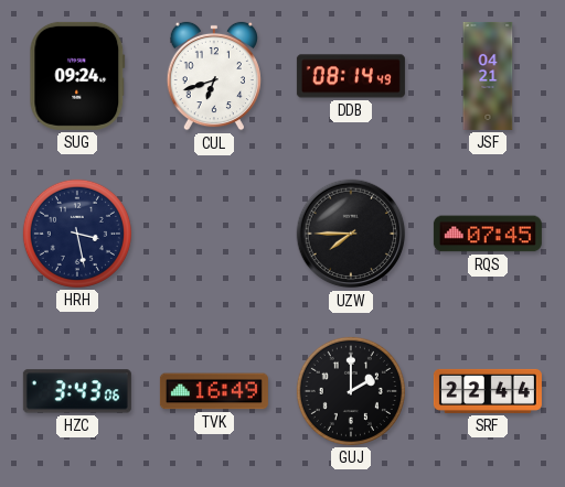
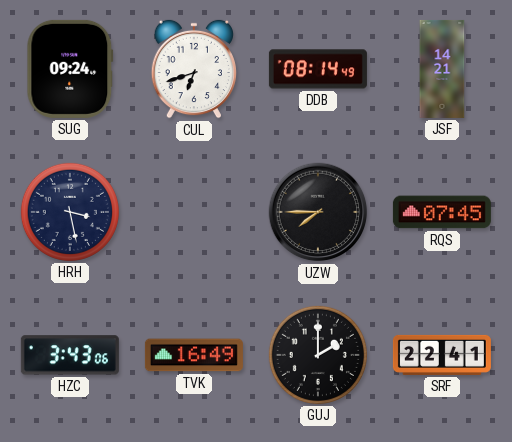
JSF: 04:21 -> 14:21
SRF: 22:44 -> 22:41
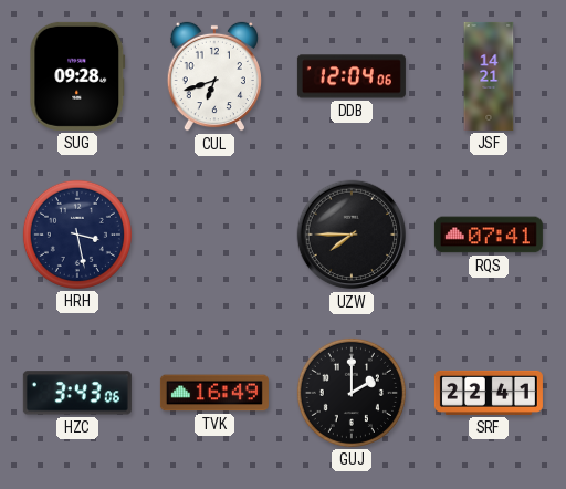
SUG: 09:24 -> 09:28
DDB: 08:14 -> 12:04
RQS: 07:45 -> 07:41
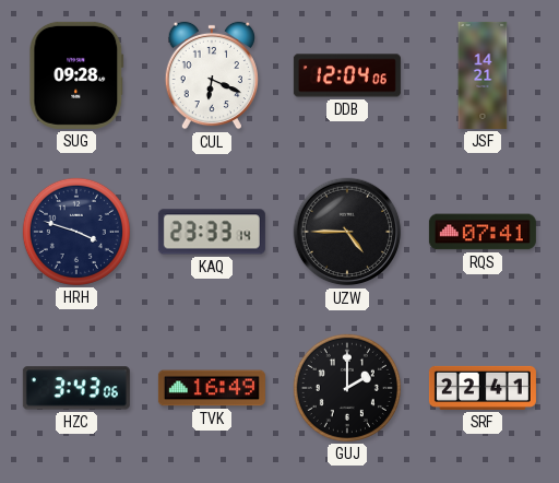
CUL: 6:42 -> 6:19
HRH: 3:28 -> 3:48
KAQ: none -> 23:33
UZW: 7:45 -> 4:45
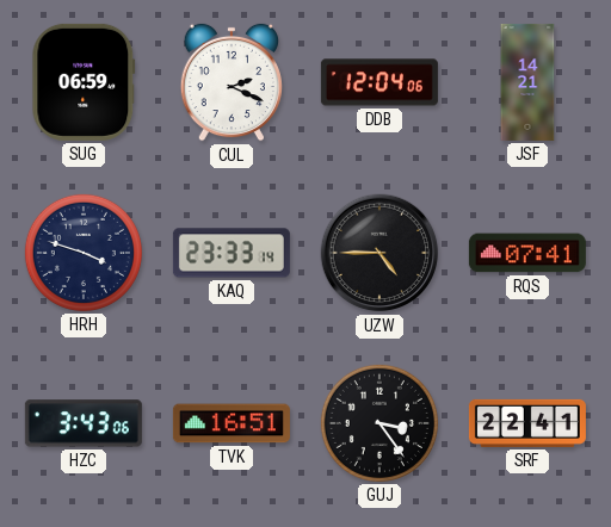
SUG: 09:28 -> 06:59
CUL: 6:19 -> 2:19
TVK: 16:49 -> 16:51
GUJ: 2:00 -> 3:24
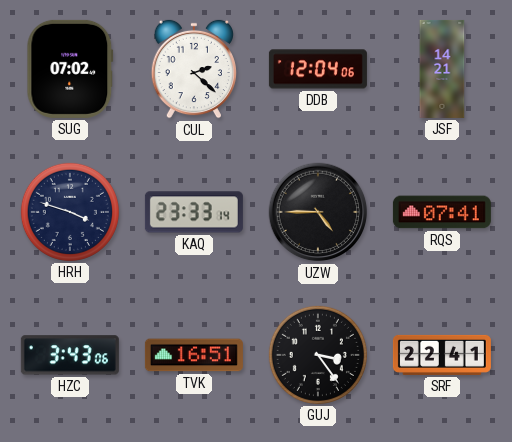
SUG: 06:59 -> 07:02
CUL: 2:19 -> 2:22
